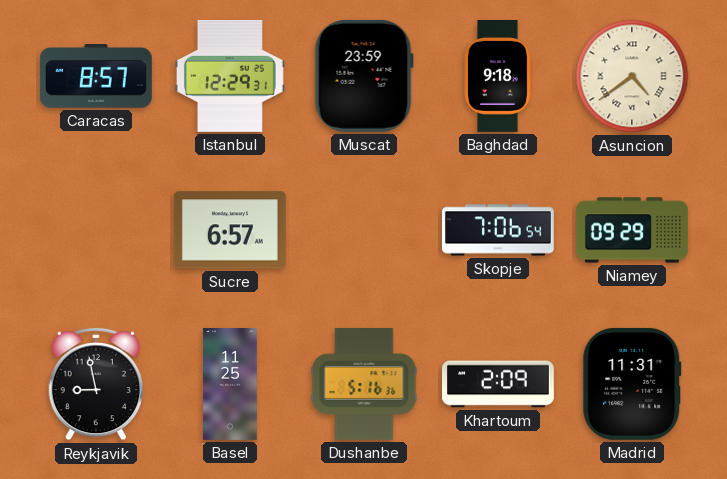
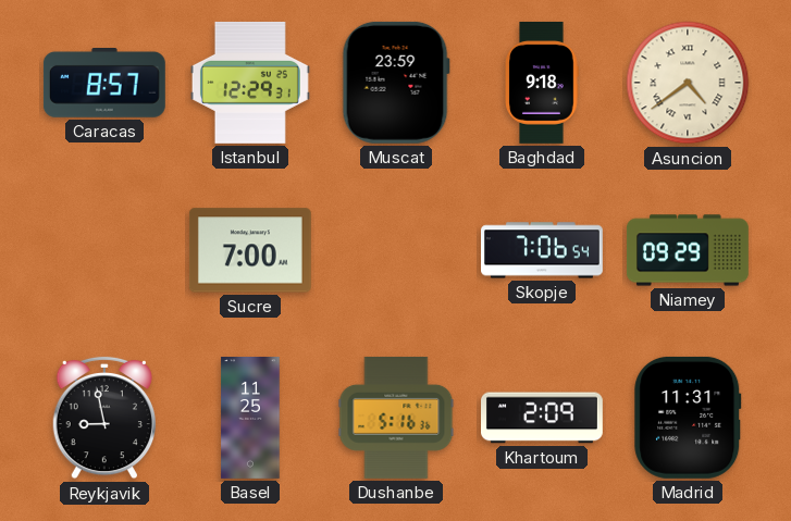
Sucre: 6:57 -> 7:00
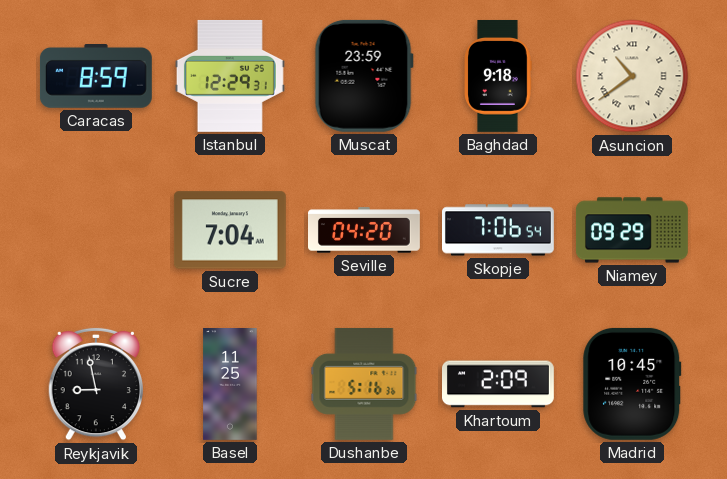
Caracas: 8:57 -> 8:59
Asuncion: 4:39 -> 10:39
Sucre: 7:00 -> 7:04
Seville: none -> 04:20
Madrid: 11:31 -> 10:45
